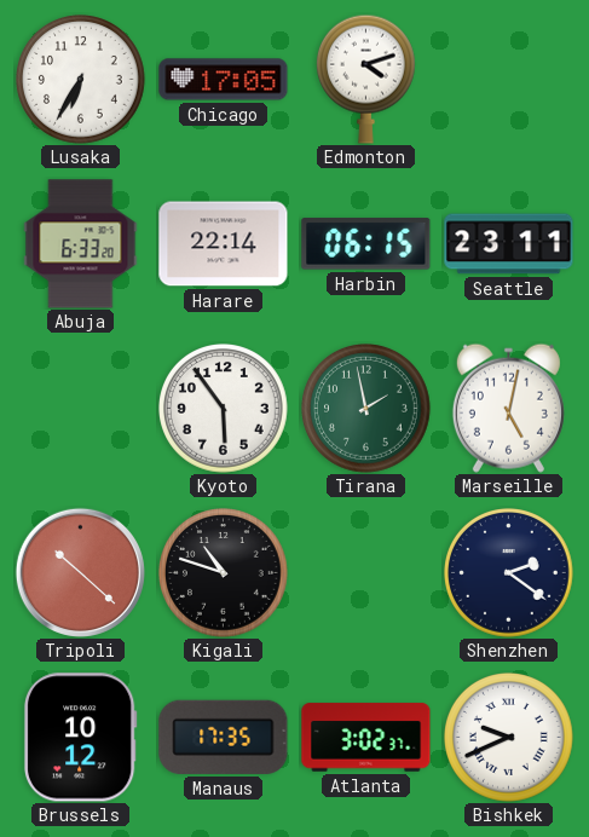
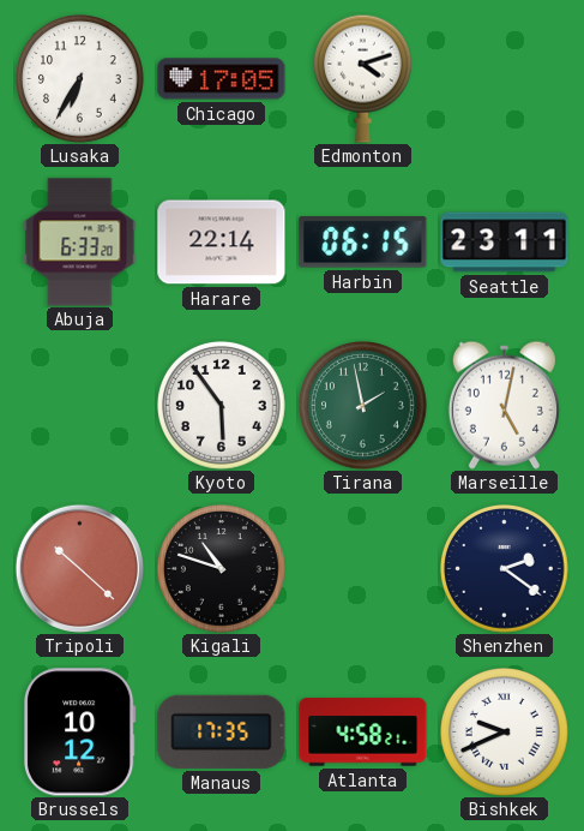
Atlanta: 3:02 -> 4:58
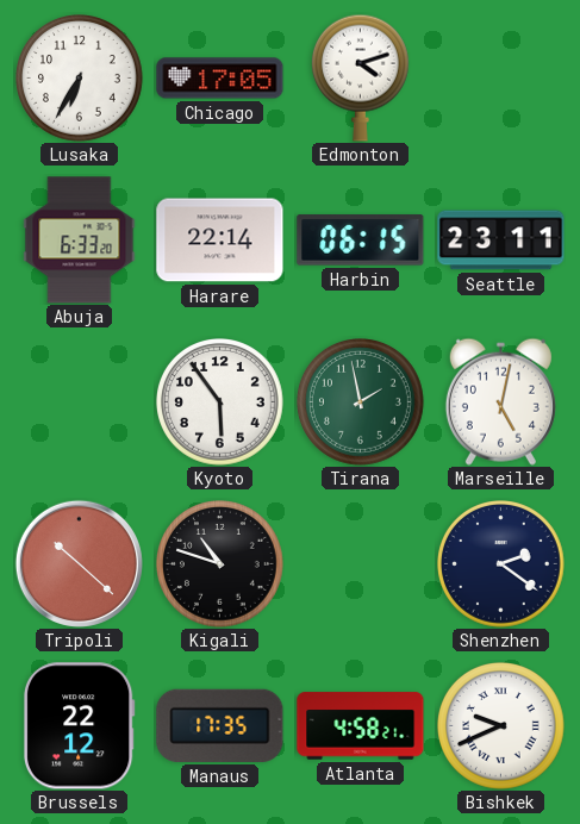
Brussels: 10:12 -> 22:12
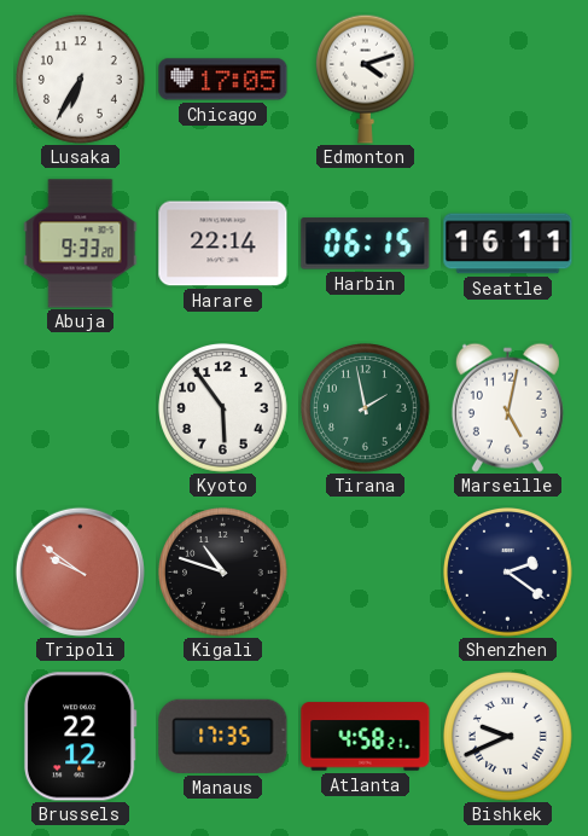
Abuja: 6:33 -> 9:33
Seattle: 23:11 -> 16:11
Tripoli: 10:22 -> 9:51
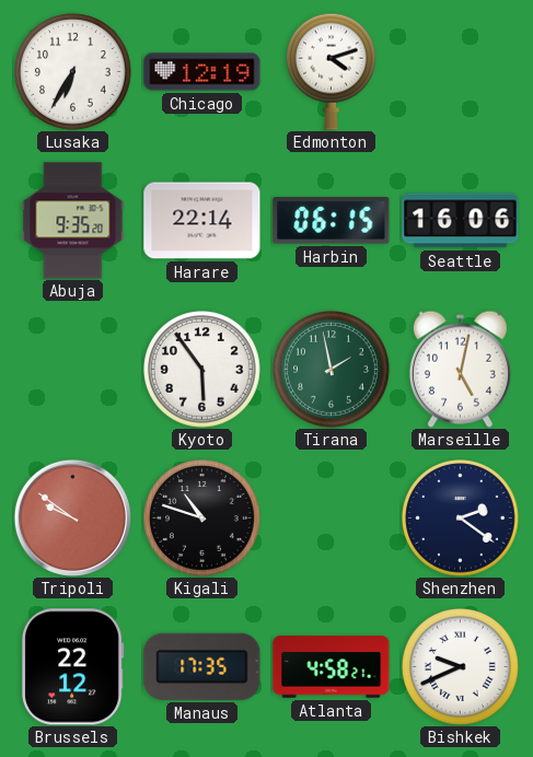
Chicago: 17:05 -> 12:19
Abuja: 9:33 -> 9:35
Seattle: 16:11 -> 16:06
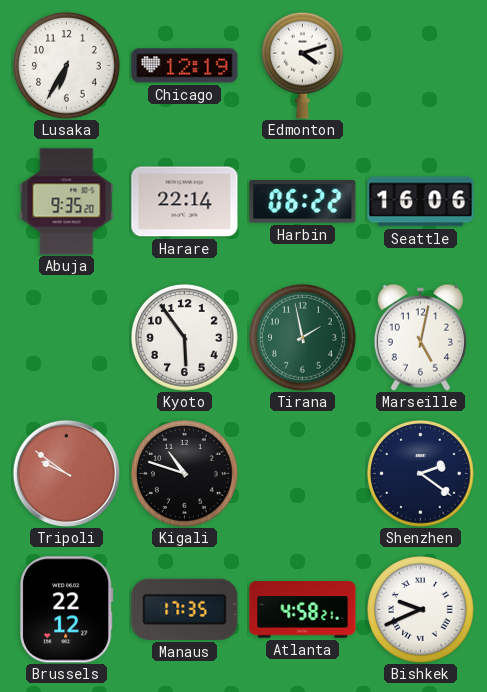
Harbin: 06:15 -> 06:22
